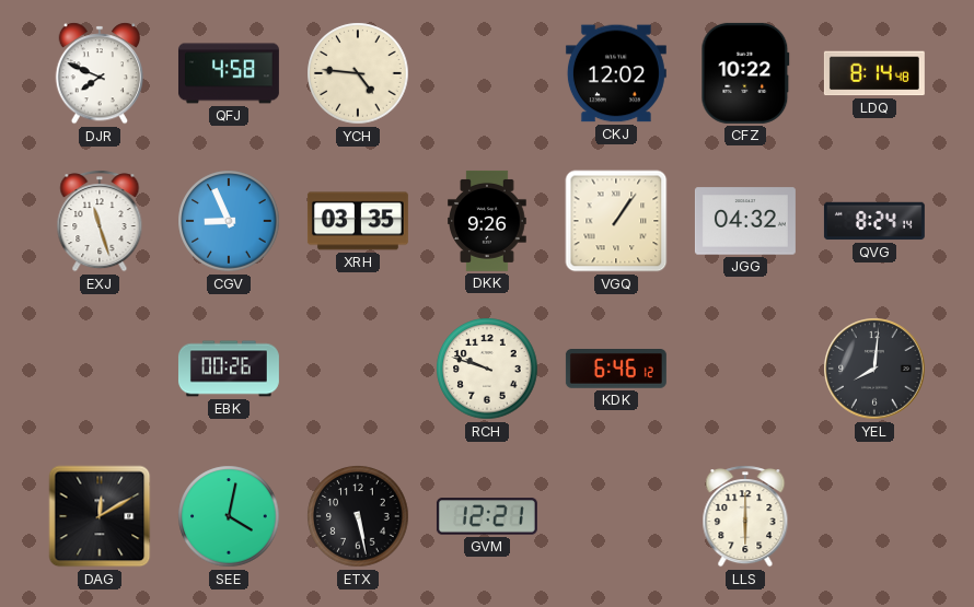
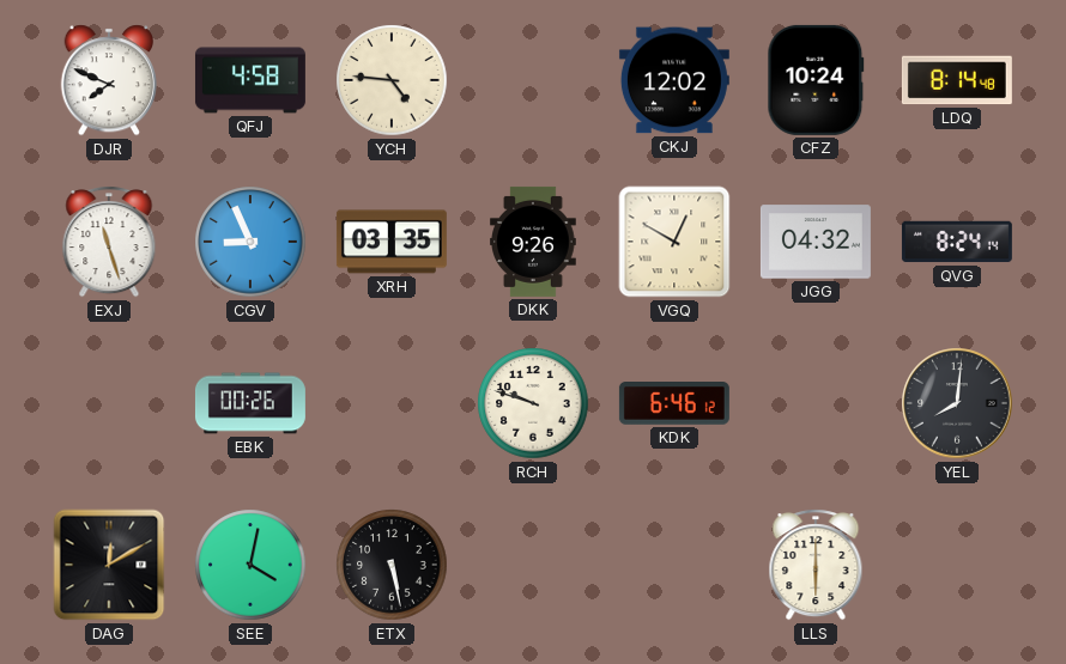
CFZ: 10:22 -> 10:24
VGQ: 1:06 -> 12:50
GVM: 12:21 -> none
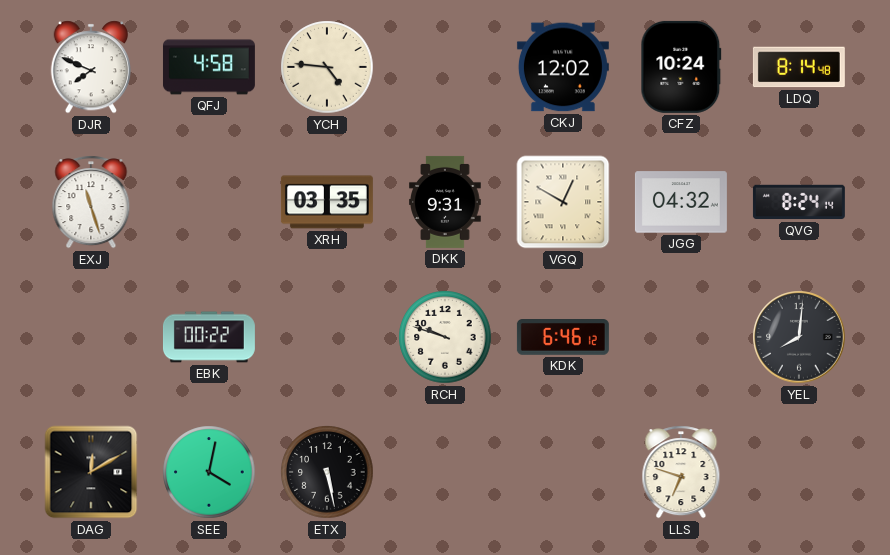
CGV: 8:56 -> none
DKK: 9:26 -> 9:31
EBK: 00:26 -> 00:22
LLS: 6:00 -> 6:48
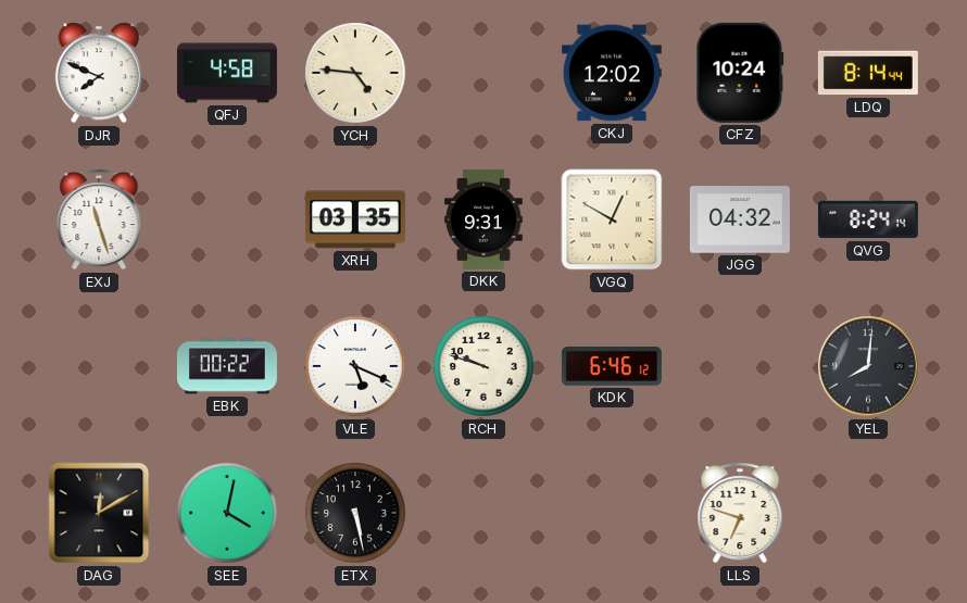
LDQ: 8:14:48 -> 8:14:44
VLE: none -> 5:19
